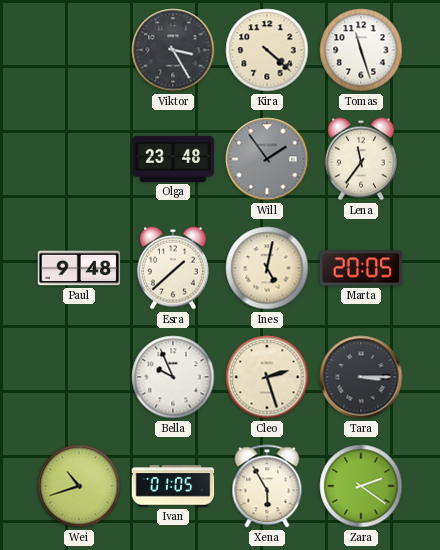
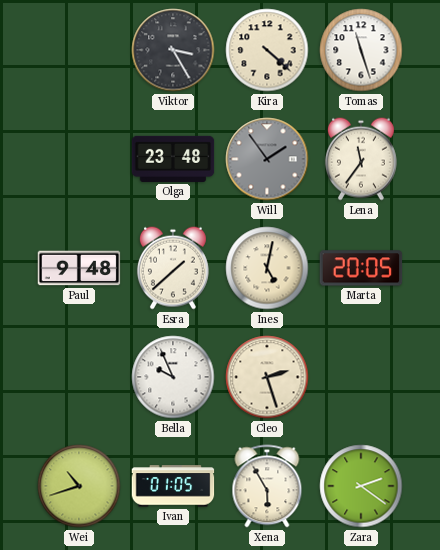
Tara: 3:15 -> none
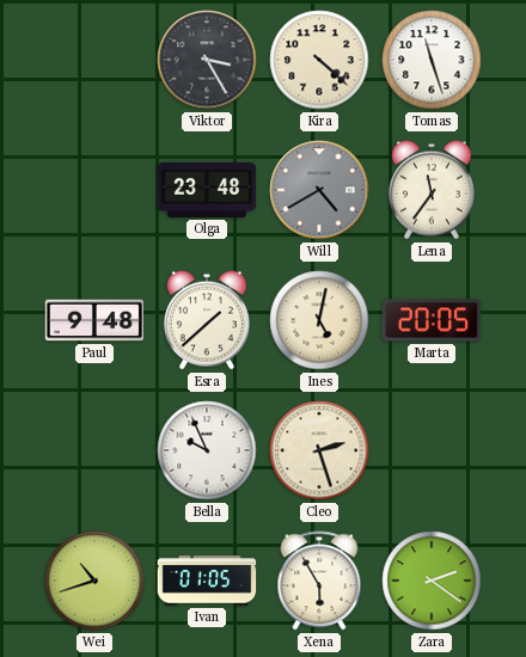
Will: 1:54 -> 4:40
